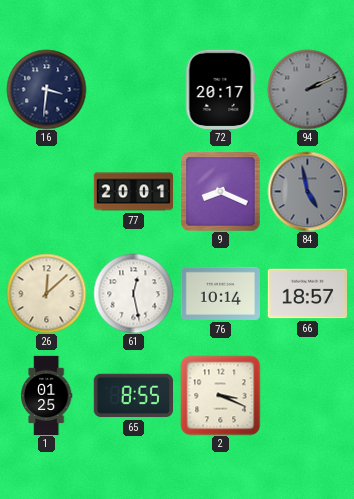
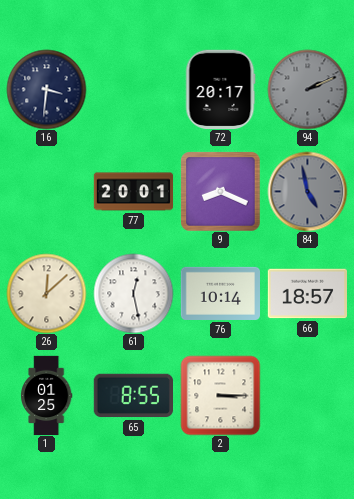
2: 3:19 -> 3:15
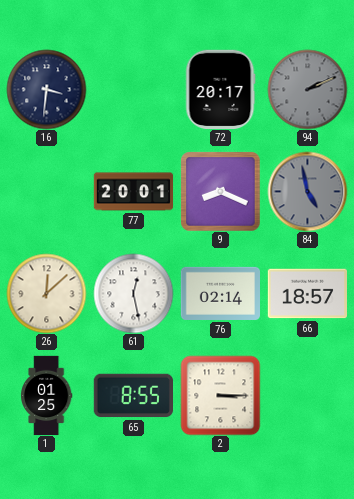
76: 10:14 -> 02:14
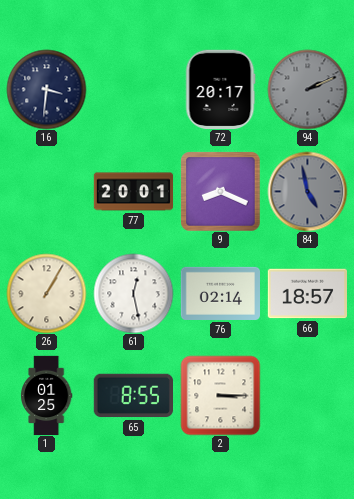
26: 12:08 -> 1:05
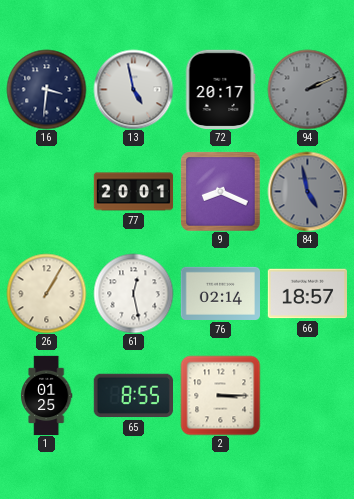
13: none -> 4:58
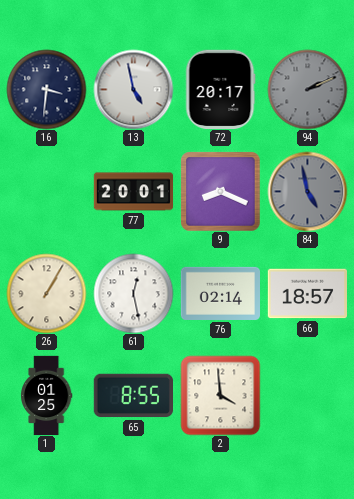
2: 3:15 -> 3:59
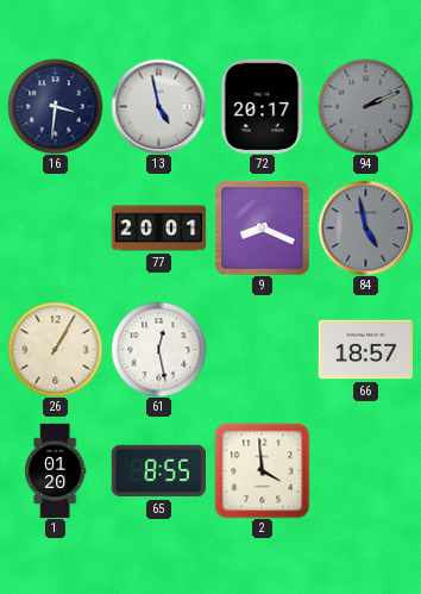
76: 02:14 -> none
1: 01:25 -> 01:20
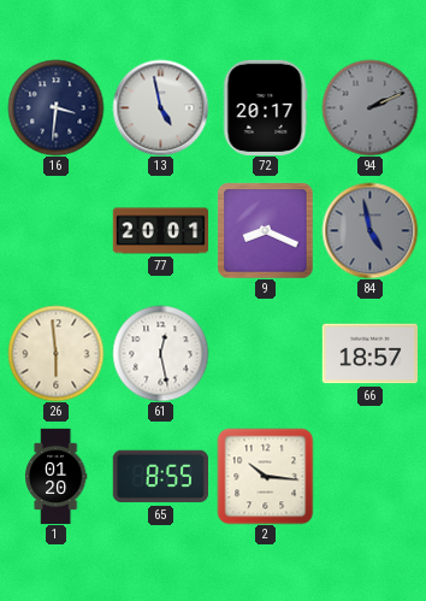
26: 1:05 -> 5:59
2: 3:59 -> 10:16
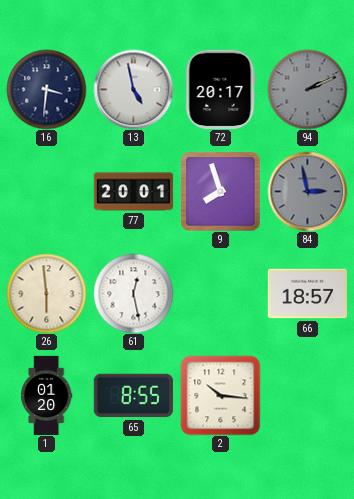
9: 8:19 -> 7:57
84: 4:58 -> 2:58
